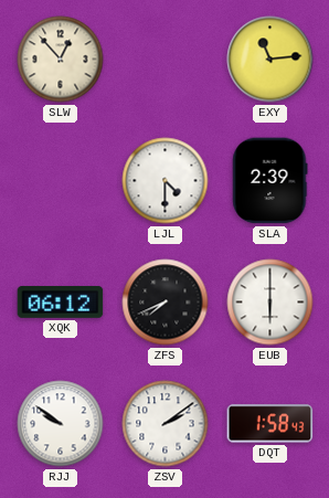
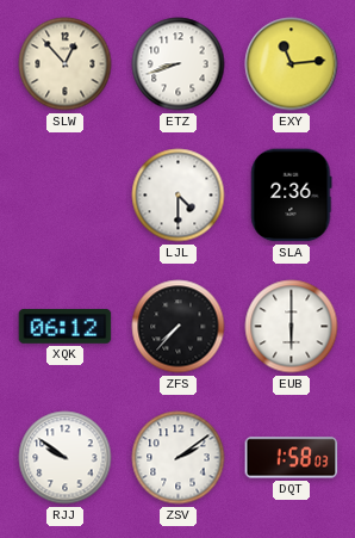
ETZ: none -> 8:42
SLA: 2:39 -> 2:36
ZFS: 7:41 -> 7:37
DQT: 1:58:43 -> 1:58:03
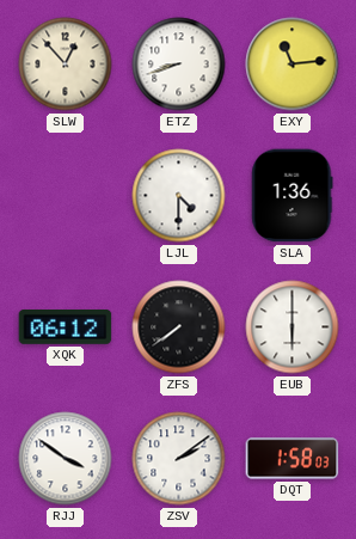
SLA: 2:36 -> 1:36
ZFS: 7:37 -> 7:39
RJJ: 9:51 -> 3:51
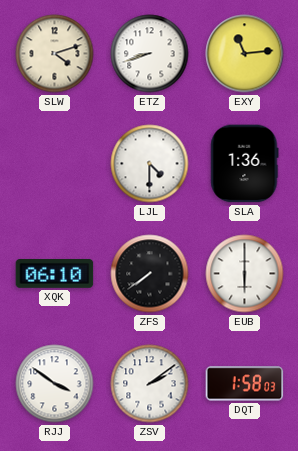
SLW: 12:53 -> 4:12
XQK: 06:12 -> 06:10
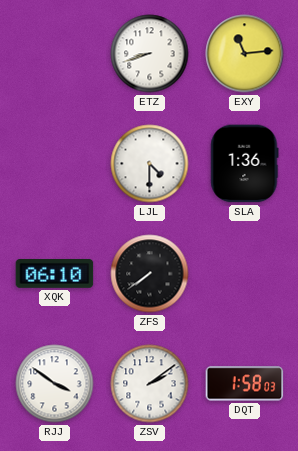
SLW: 4:12 -> none
EUB: 6:00 -> none
